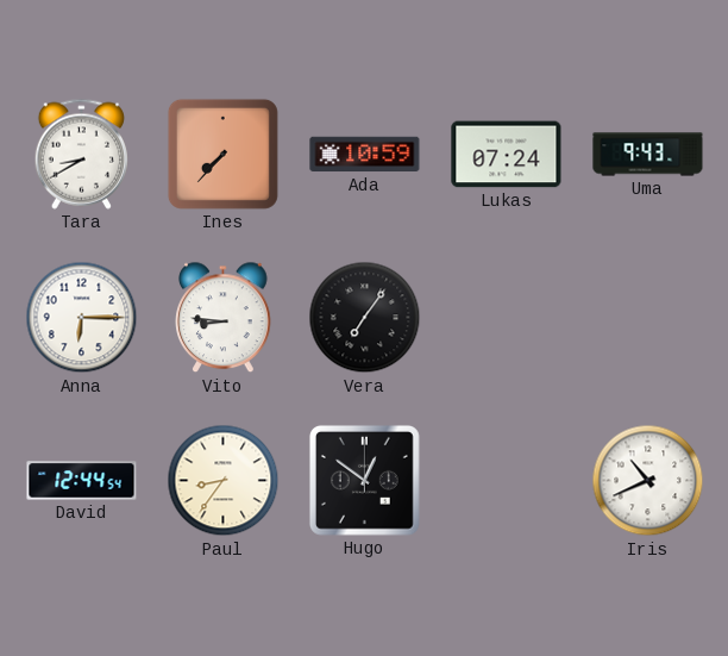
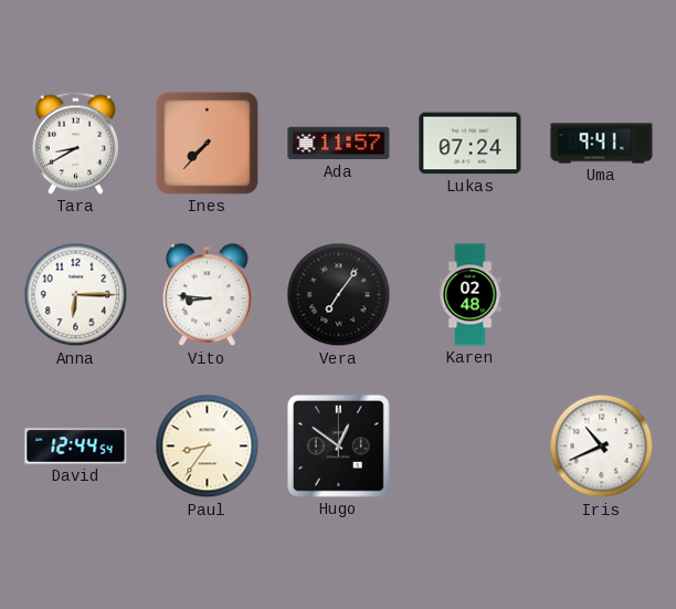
Ada: 10:59 -> 11:57
Uma: 9:43 -> 9:41
Karen: none -> 02:48
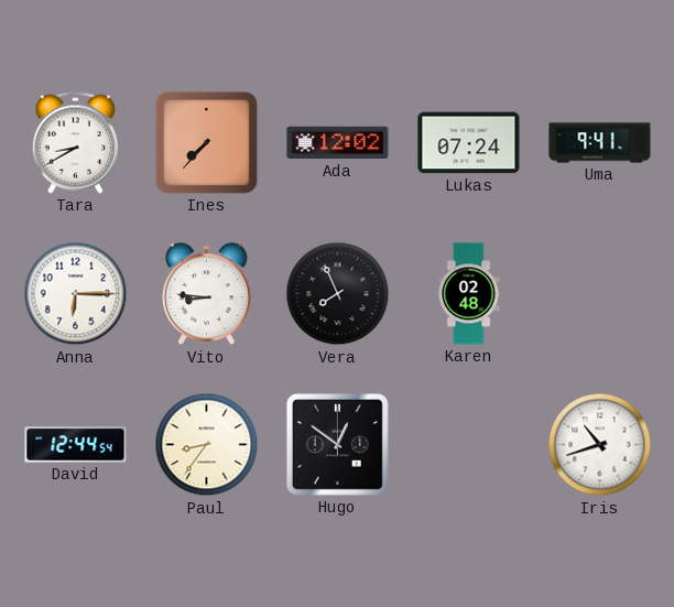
Ada: 11:57 -> 12:02
Vera: 7:06 -> 7:56
Iris: 10:41 -> 10:42
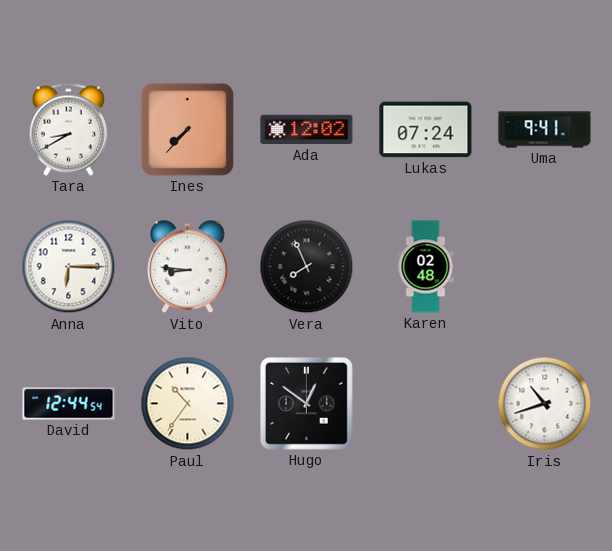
Paul: 8:36 -> 10:36
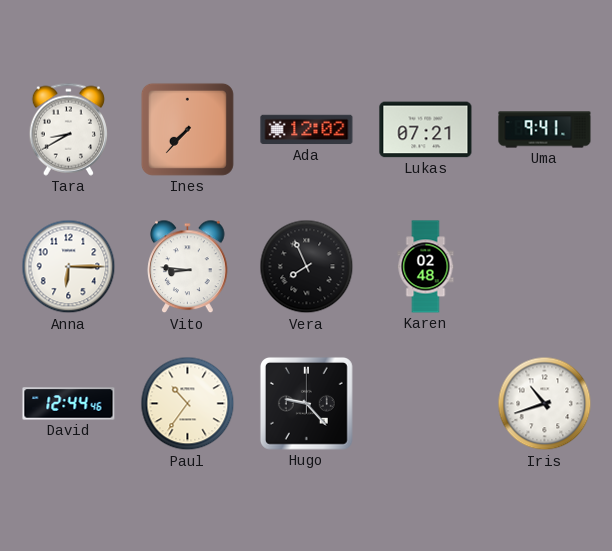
Lukas: 07:24 -> 07:21
David: 12:44:54 -> 12:44:46
Hugo: 12:51 -> 9:23
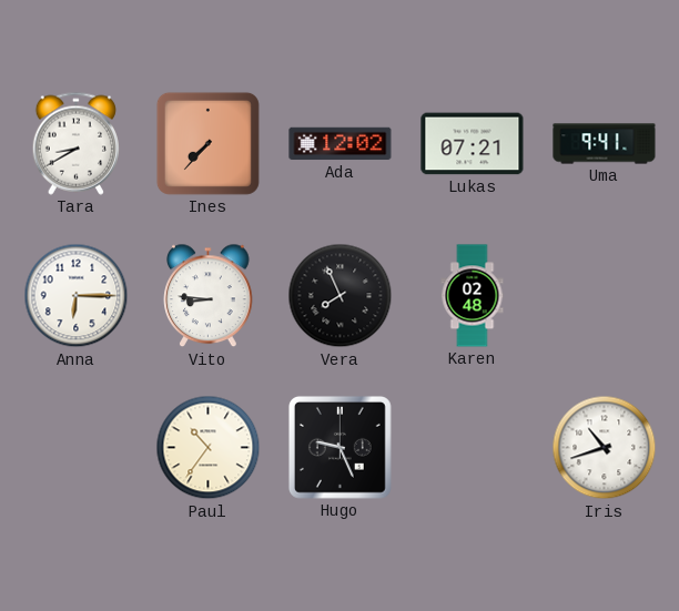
David: 12:44 -> none
Hugo: 9:23 -> 9:26
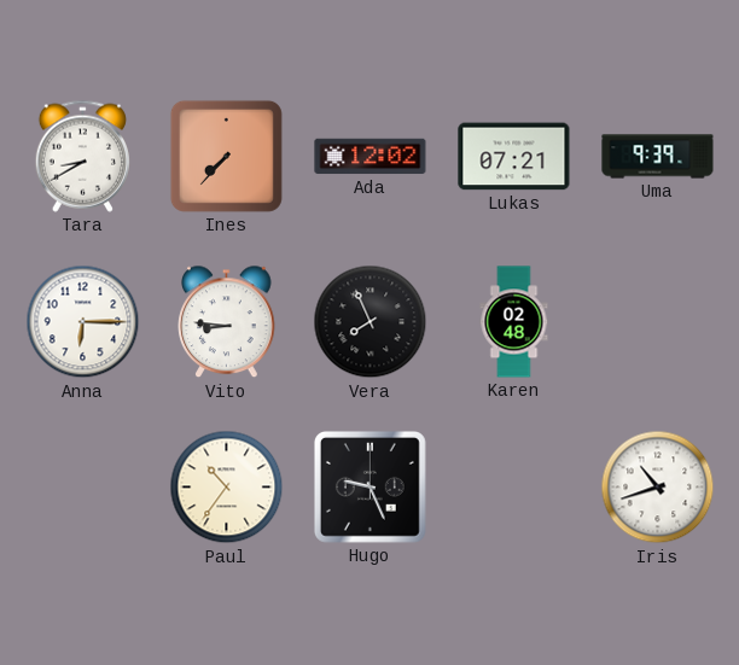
Uma: 9:41 -> 9:39
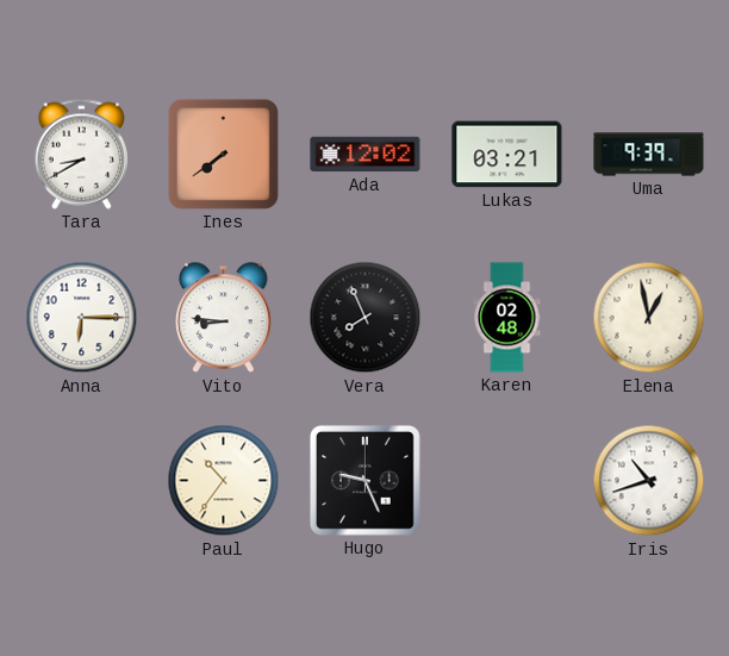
Ines: 7:37 -> 7:39
Lukas: 07:21 -> 03:21
Elena: none -> 12:58
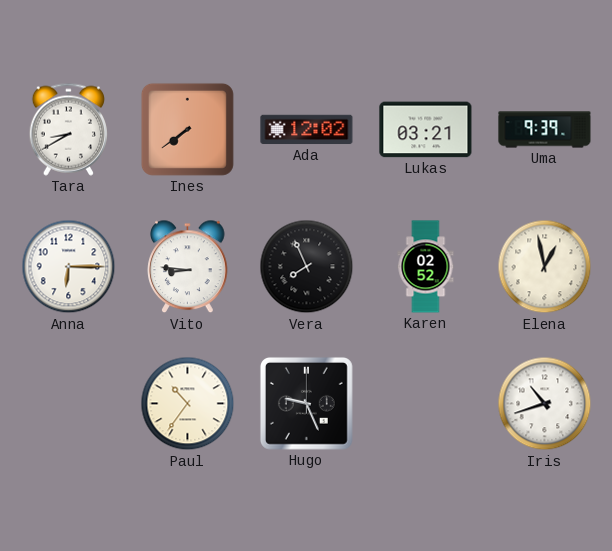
Karen: 02:48 -> 02:52
